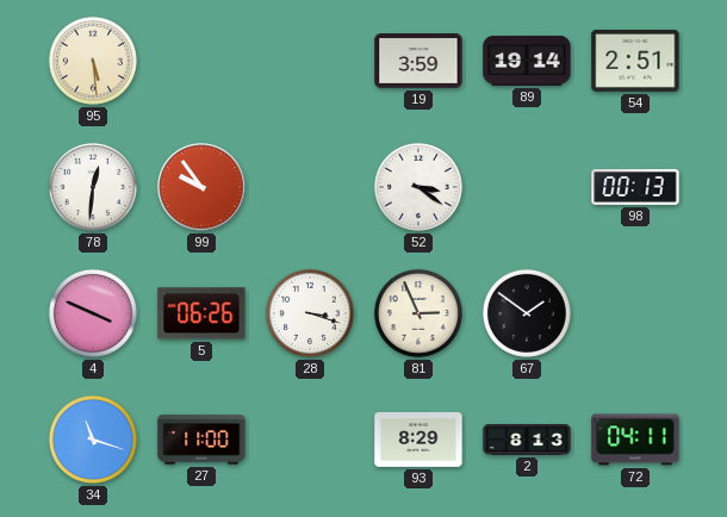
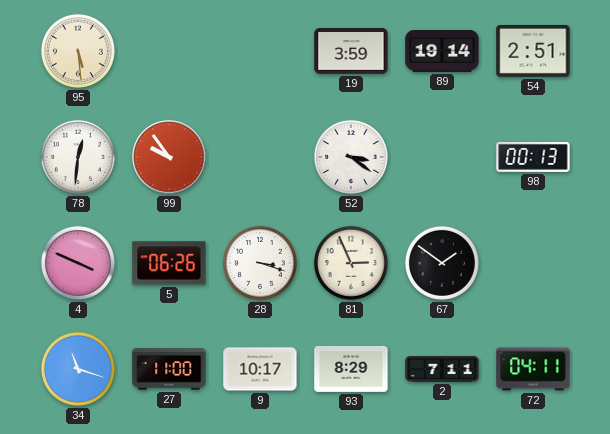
9: none -> 10:17
2: 8:13 -> 7:11
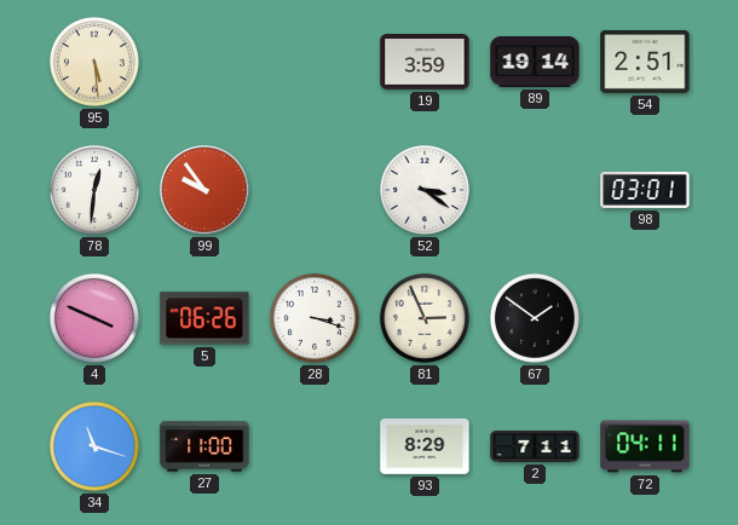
98: 00:13 -> 03:01
9: 10:17 -> none
